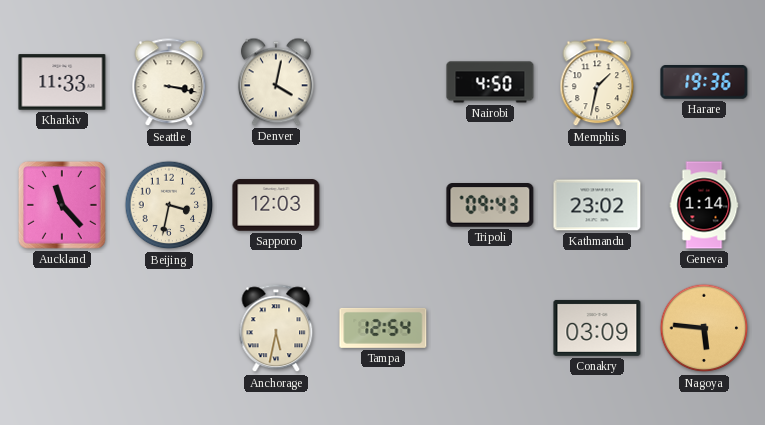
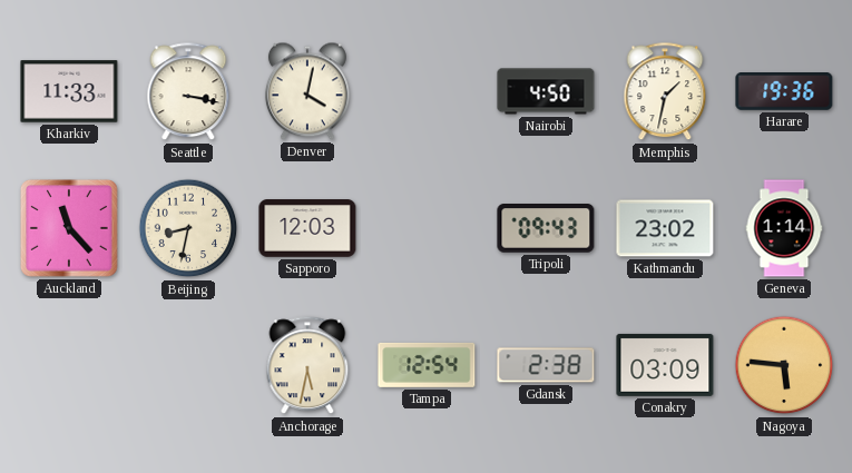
Beijing: 3:32 -> 8:32
Gdansk: none -> 2:38
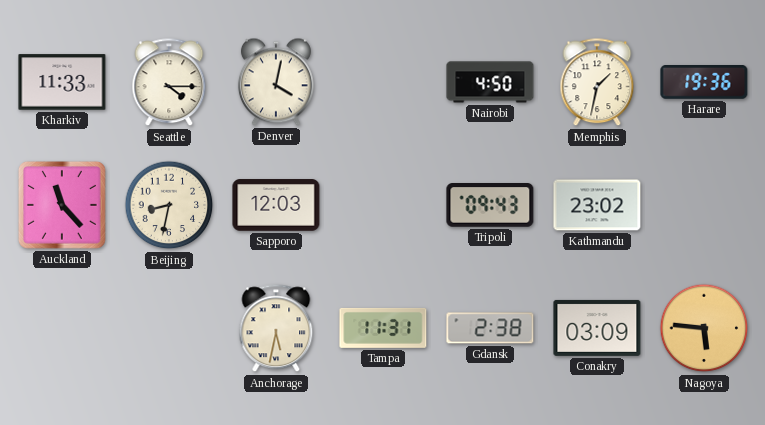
Seattle: 3:17 -> 4:15
Geneva: 1:14 -> none
Tampa: 12:54 -> 11:31
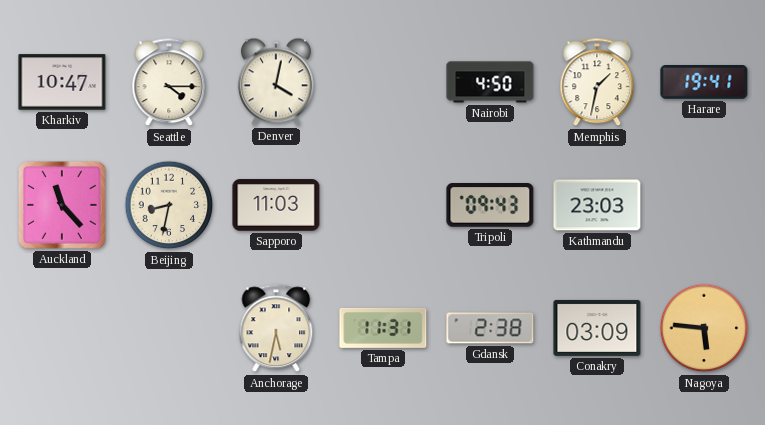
Kharkiv: 11:33 -> 10:47
Harare: 19:36 -> 19:41
Sapporo: 12:03 -> 11:03
Kathmandu: 23:02 -> 23:03
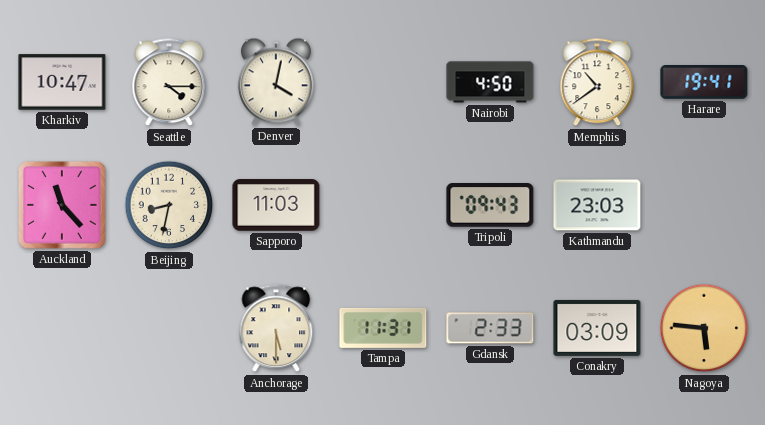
Memphis: 1:32 -> 10:39
Anchorage: 5:32 -> 5:30
Gdansk: 2:38 -> 2:33
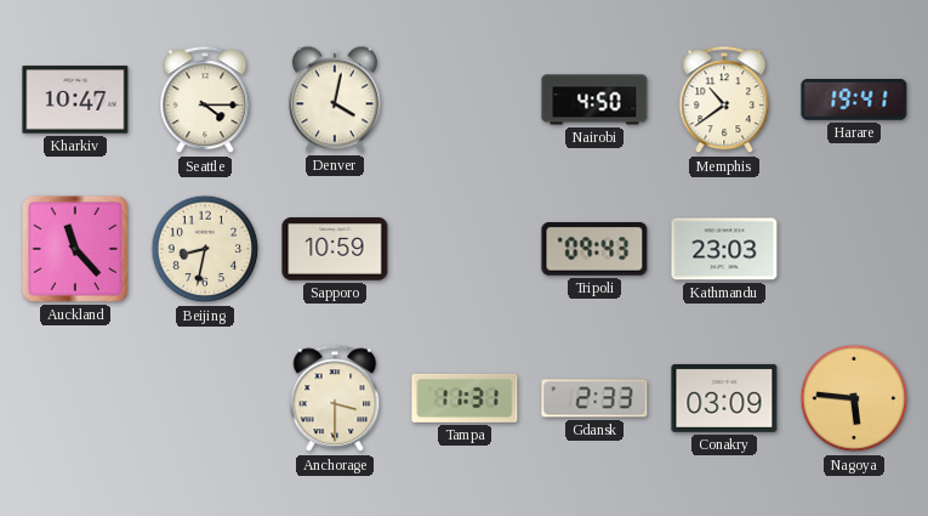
Sapporo: 11:03 -> 10:59
Anchorage: 5:30 -> 3:30
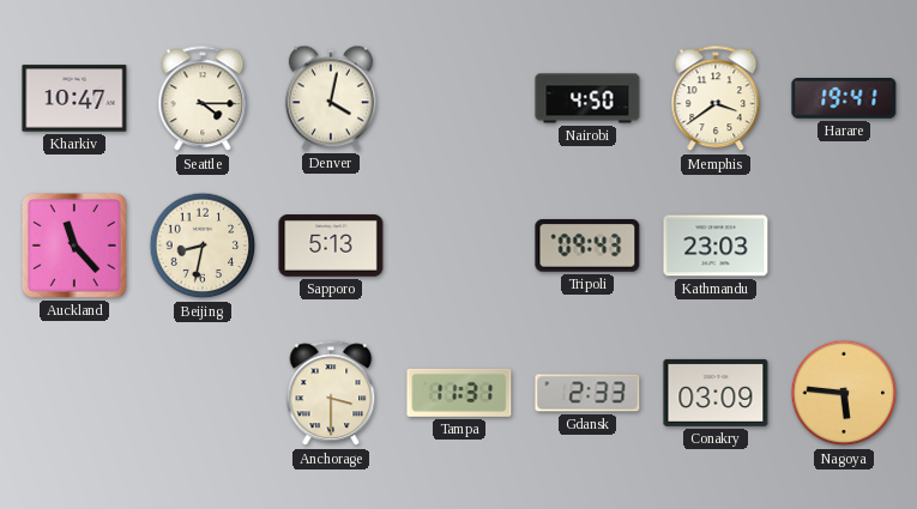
Memphis: 10:39 -> 3:39
Sapporo: 10:59 -> 5:13
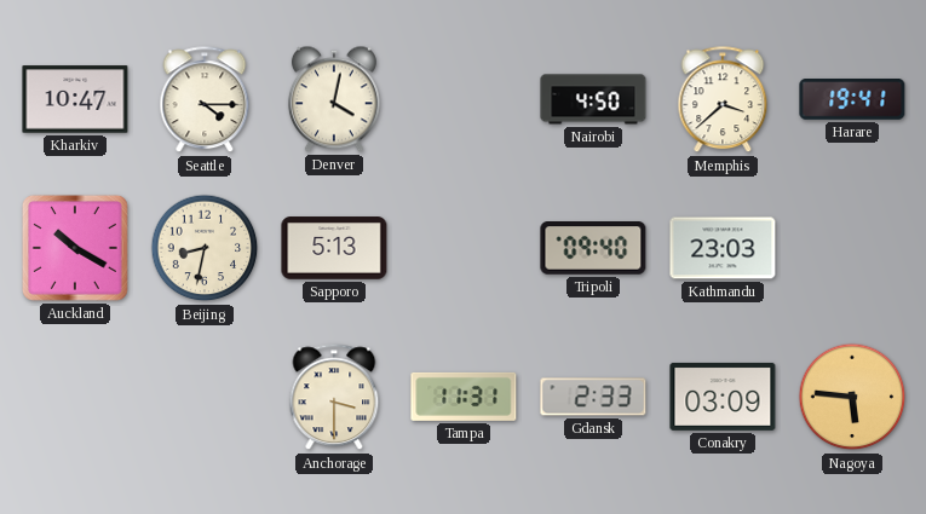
Memphis: 3:39 -> 3:38
Auckland: 11:23 -> 10:20
Tripoli: 09:43 -> 09:40
